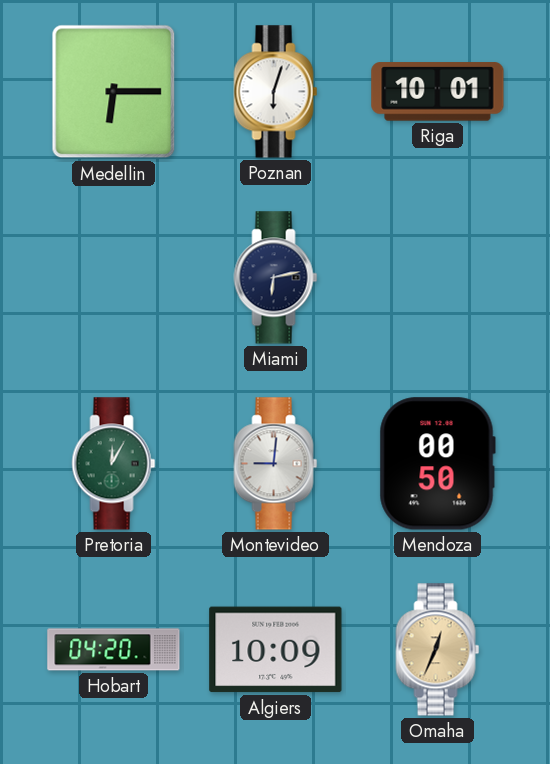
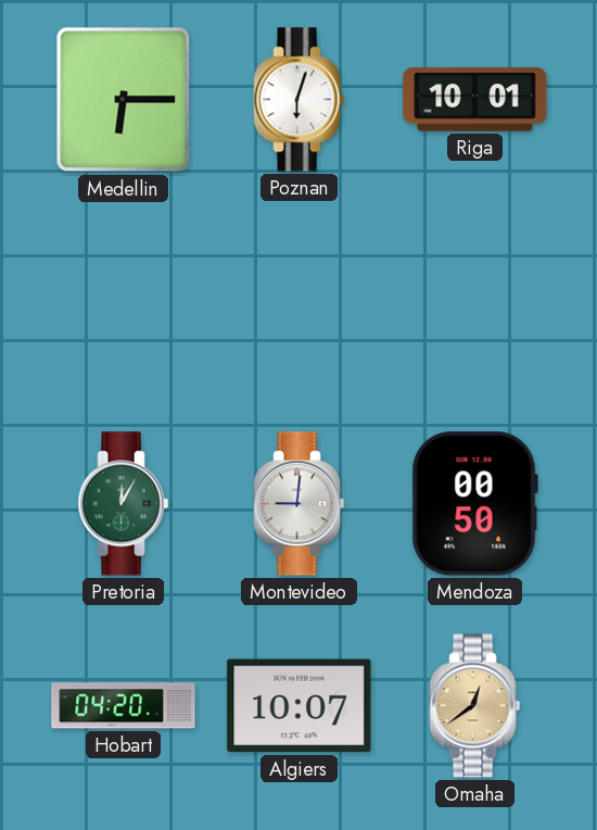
Miami: 6:13 -> none
Algiers: 10:09 -> 10:07
Omaha: 12:34 -> 12:39
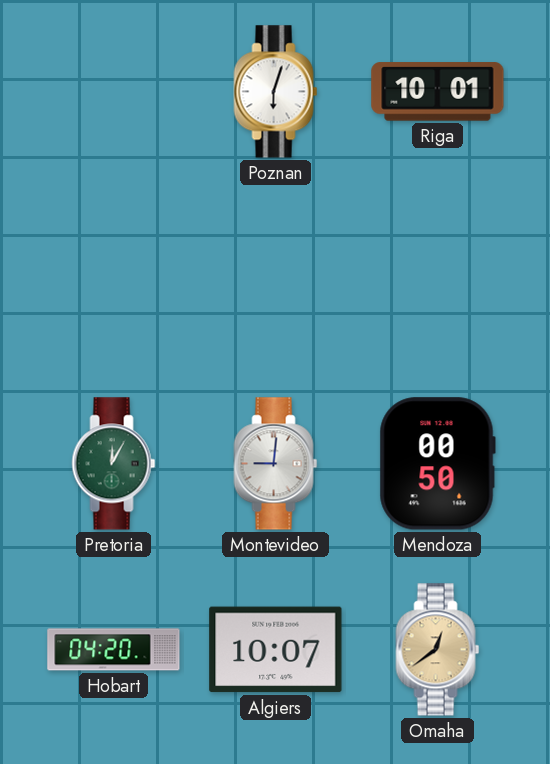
Medellin: 6:15 -> none
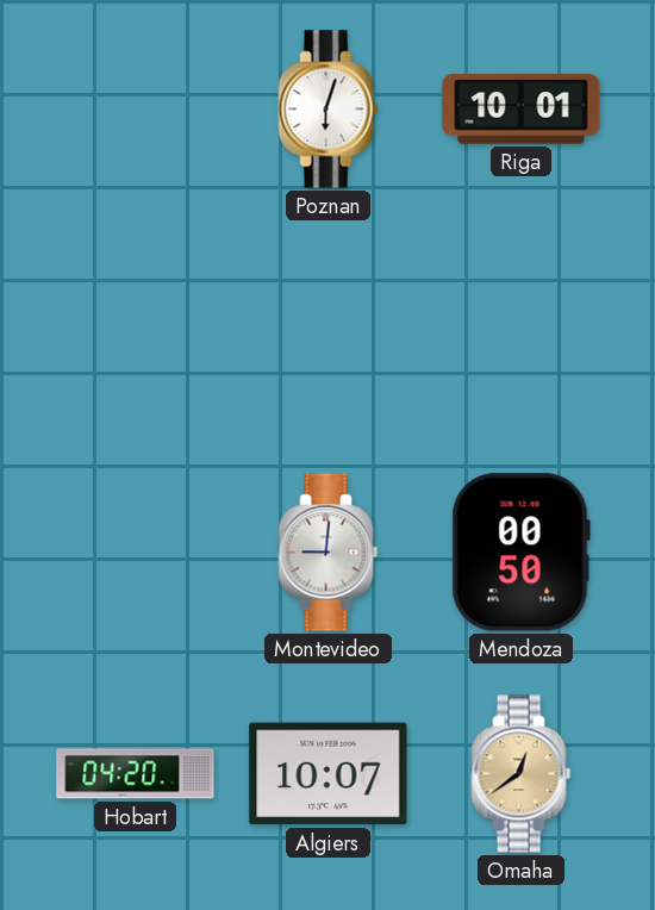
Pretoria: 12:05 -> none
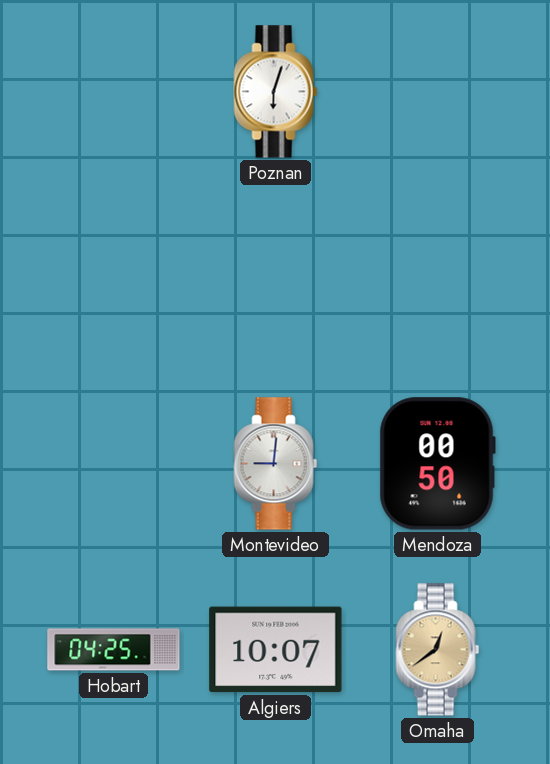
Riga: 10:01 -> none
Hobart: 04:20 -> 04:25
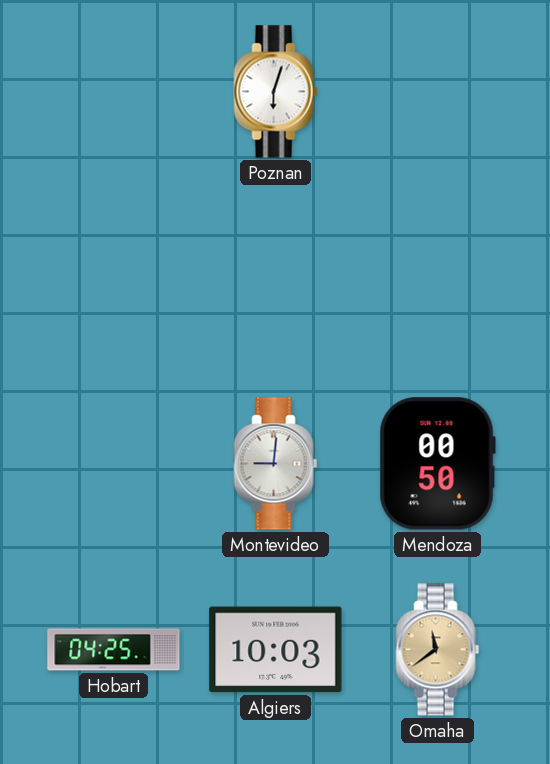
Algiers: 10:07 -> 10:03
Omaha: 12:39 -> 11:39
